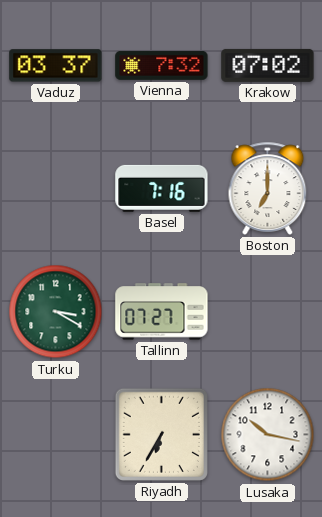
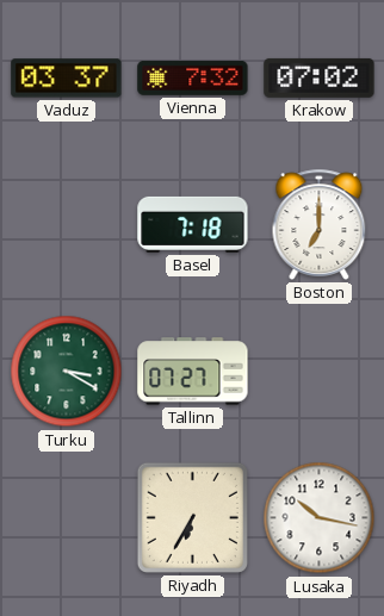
Basel: 7:16 -> 7:18
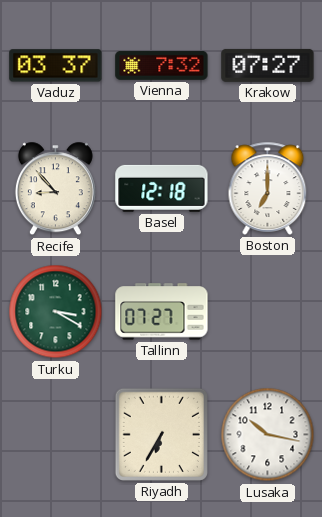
Krakow: 07:02 -> 07:27
Recife: none -> 8:53
Basel: 7:18 -> 12:18
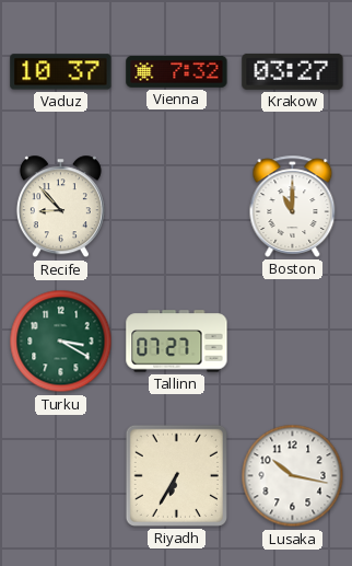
Vaduz: 03:37 -> 10:37
Krakow: 07:27 -> 03:27
Basel: 12:18 -> none
Boston: 7:00 -> 11:00
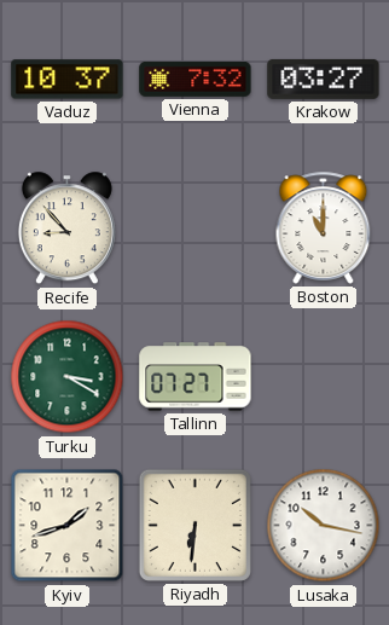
Kyiv: none -> 1:42
Riyadh: 6:35 -> 6:31
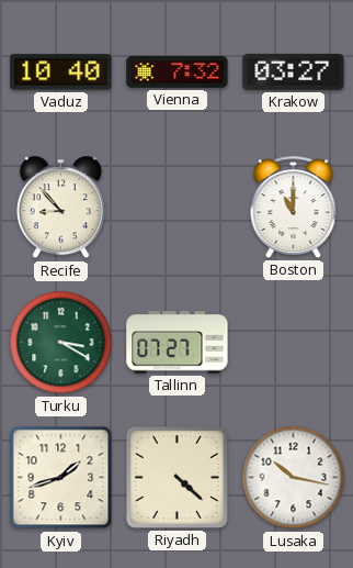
Vaduz: 10:37 -> 10:40
Riyadh: 6:31 -> 4:22
